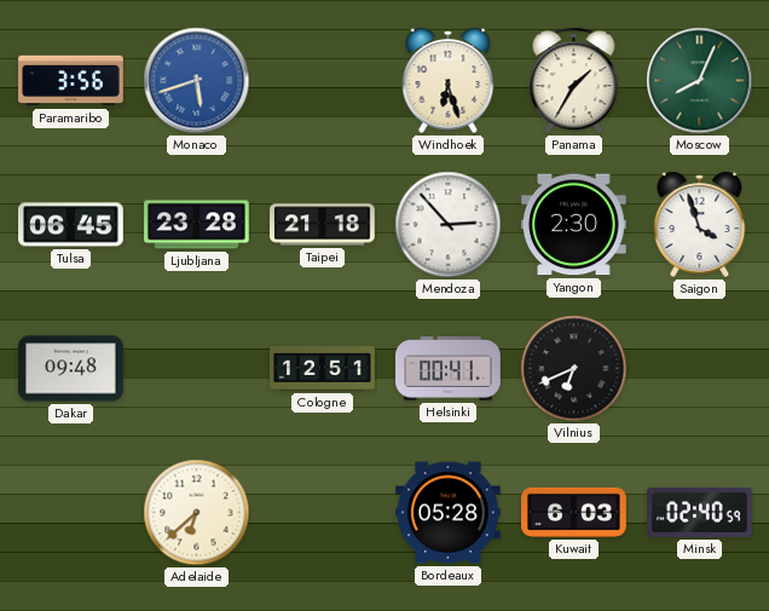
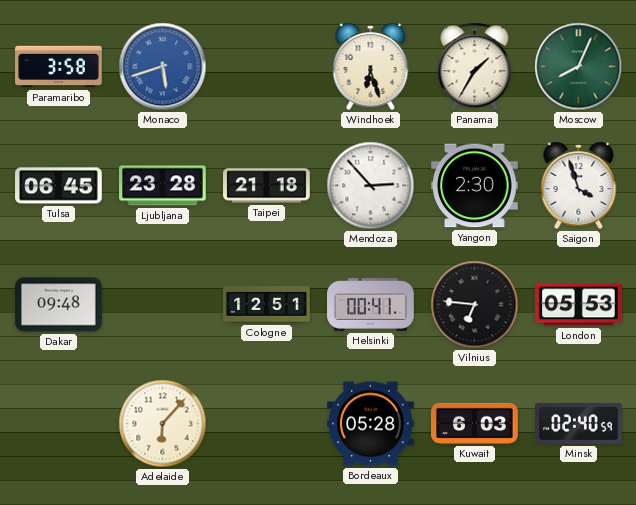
Paramaribo: 3:56 -> 3:58
Vilnius: 6:41 -> 6:46
London: none -> 05:53
Adelaide: 6:38 -> 6:07
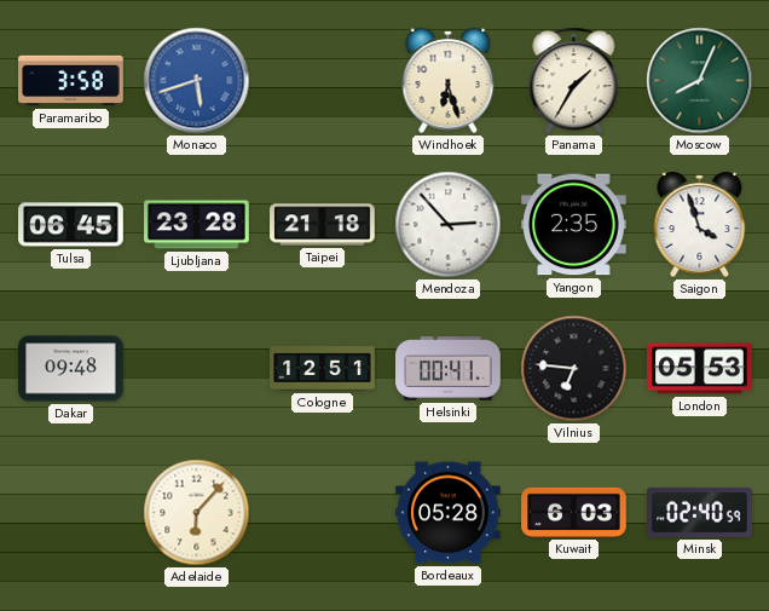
Yangon: 2:30 -> 2:35
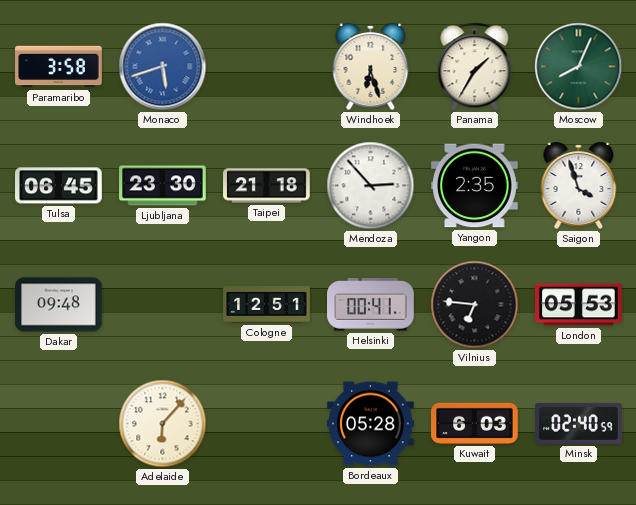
Ljubljana: 23:28 -> 23:30
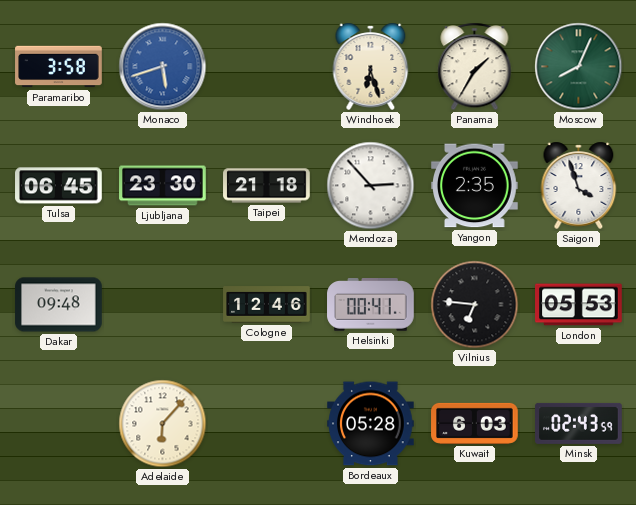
Cologne: 12:51 -> 12:46
Minsk: 02:40 -> 02:43
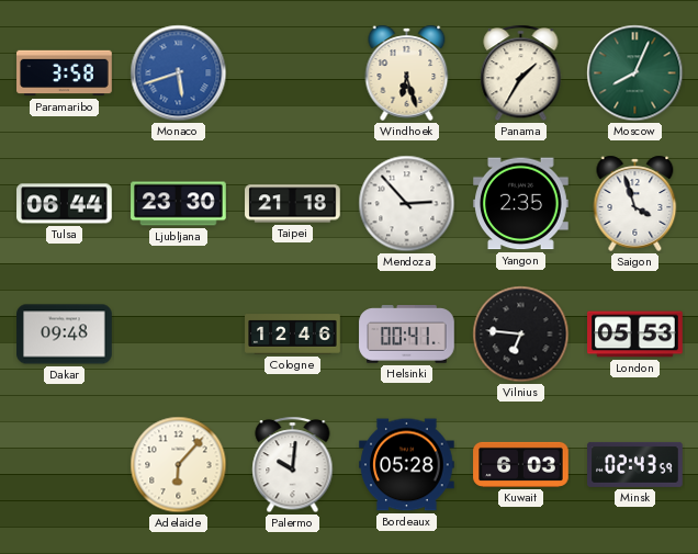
Tulsa: 06:45 -> 06:44
Palermo: none -> 10:01
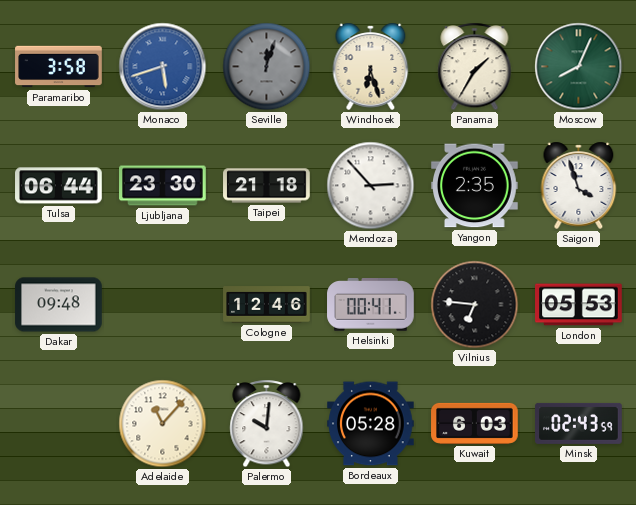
Seville: none -> 12:03
Adelaide: 6:07 -> 11:07
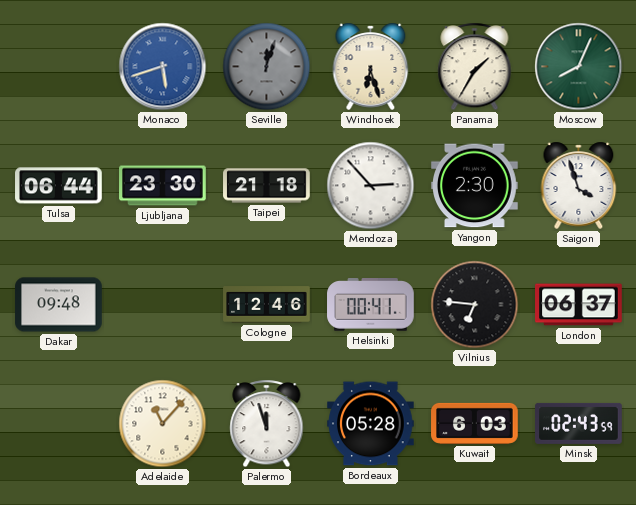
Paramaribo: 3:58 -> none
Yangon: 2:35 -> 2:30
London: 05:53 -> 06:37
Palermo: 10:01 -> 11:57
